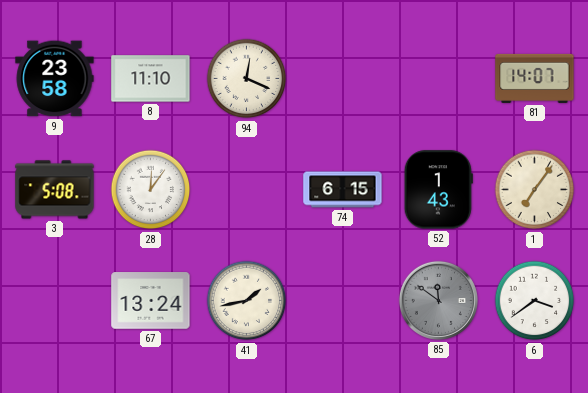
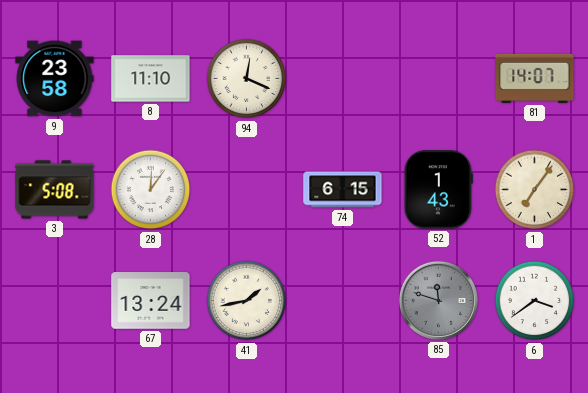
85: 11:51 -> 11:48
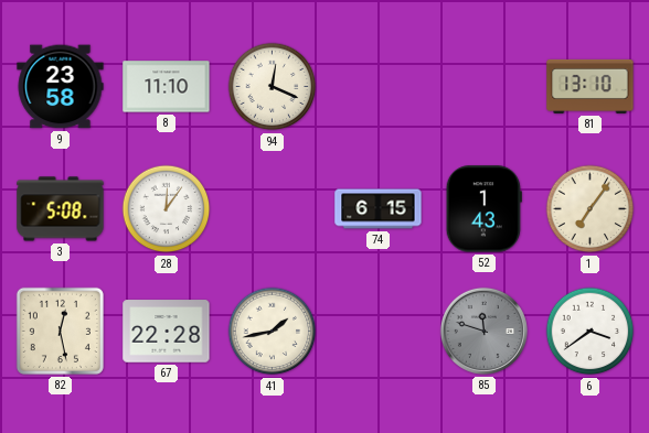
81: 14:07 -> 13:10
82: none -> 12:28
67: 13:24 -> 22:28
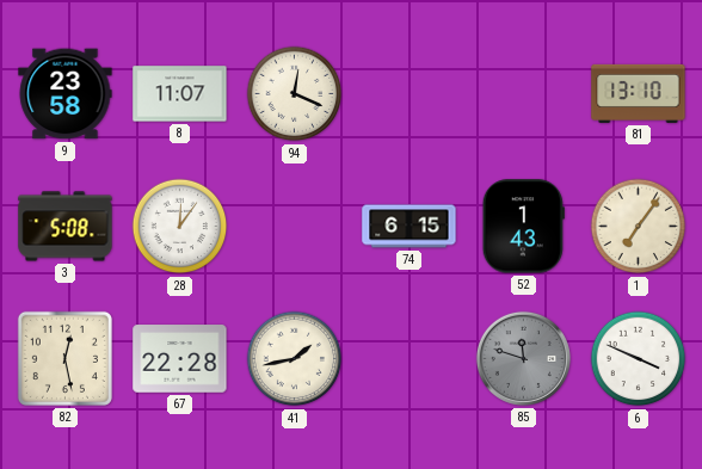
8: 11:10 -> 11:07
6: 3:39 -> 3:49
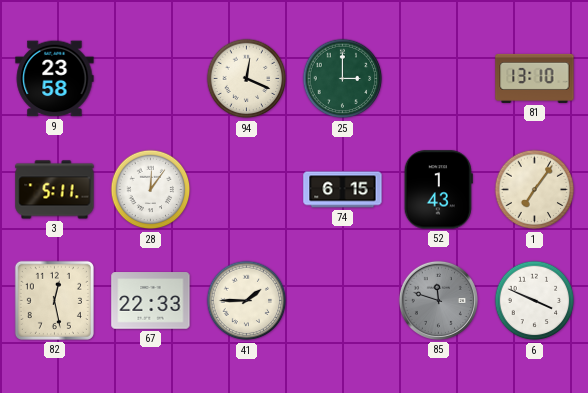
8: 11:07 -> none
25: none -> 3:00
3: 5:08 -> 5:11
67: 22:28 -> 22:33
41: 1:43 -> 1:45
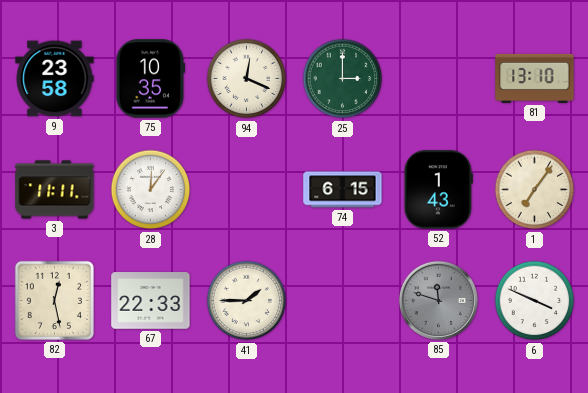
75: none -> 10:35
3: 5:11 -> 11:11
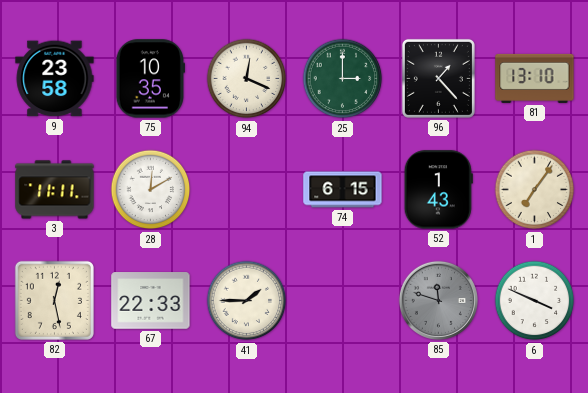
96: none -> 1:23
28: 12:06 -> 12:10
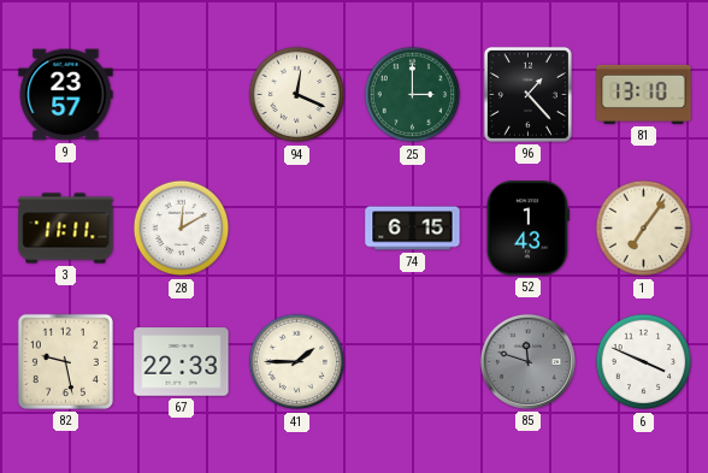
9: 23:58 -> 23:57
75: 10:35 -> none
82: 12:28 -> 9:28
